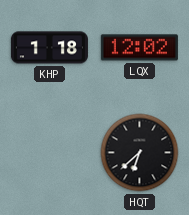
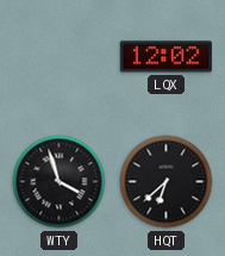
KHP: 1:18 -> none
WTY: none -> 3:57
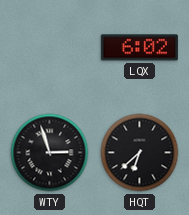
LQX: 12:02 -> 6:02
WTY: 3:57 -> 2:57
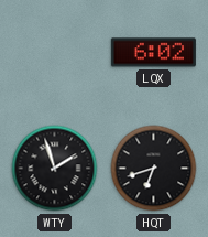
WTY: 2:57 -> 1:57
HQT: 6:38 -> 6:42
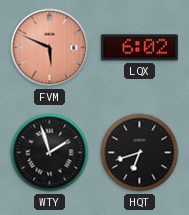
FVM: none -> 5:49
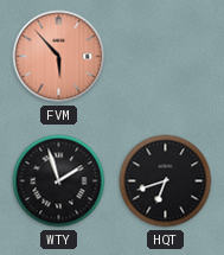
FVM: 5:49 -> 5:53
LQX: 6:02 -> none
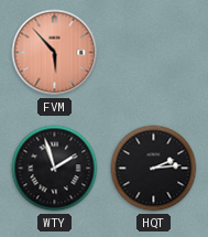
HQT: 6:42 -> 2:14
